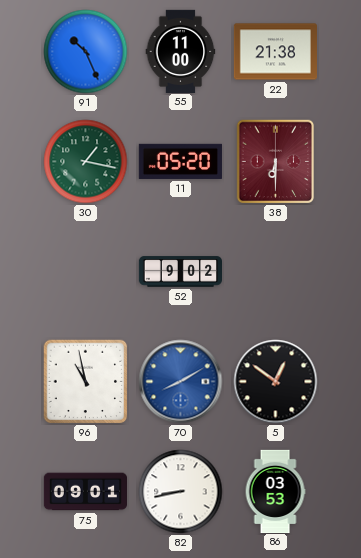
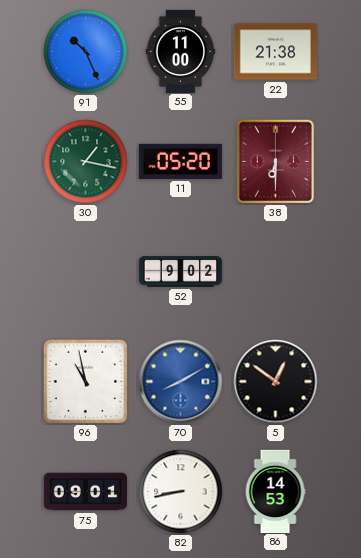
86: 03:53 -> 14:53
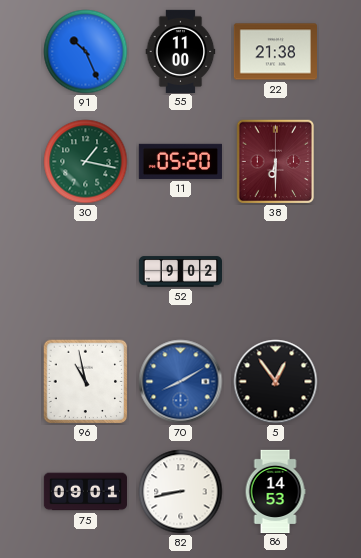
5: 12:51 -> 12:54
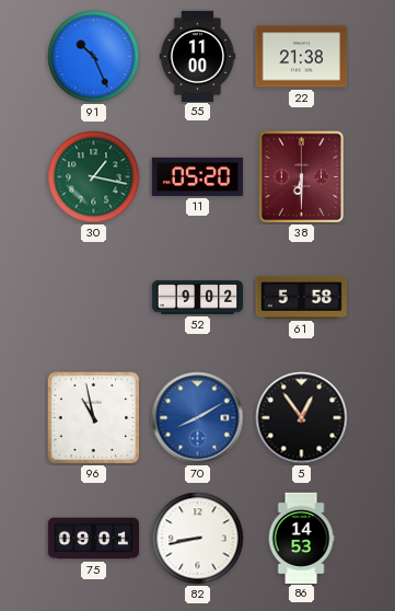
61: none -> 5:58
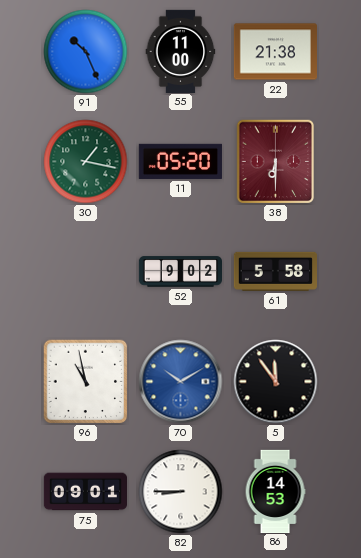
70: 8:10 -> 10:10
5: 12:54 -> 11:54
82: 8:43 -> 8:45
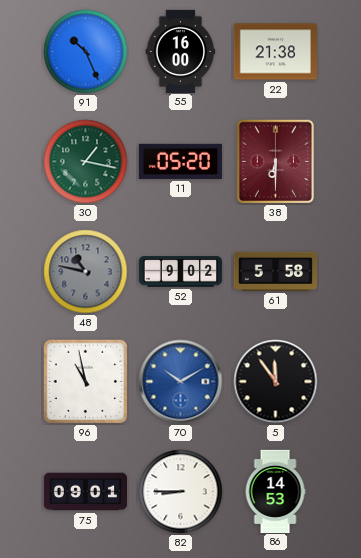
55: 11:00 -> 16:00
48: none -> 10:47
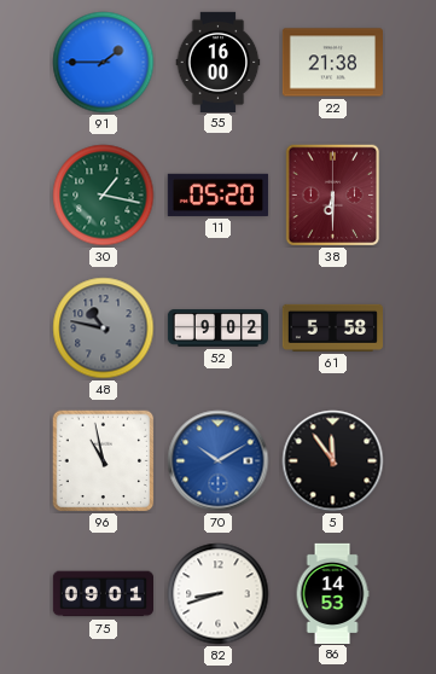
91: 10:26 -> 1:45
82: 8:45 -> 8:42
